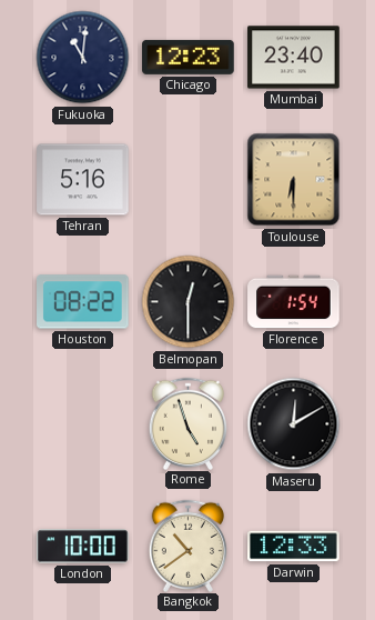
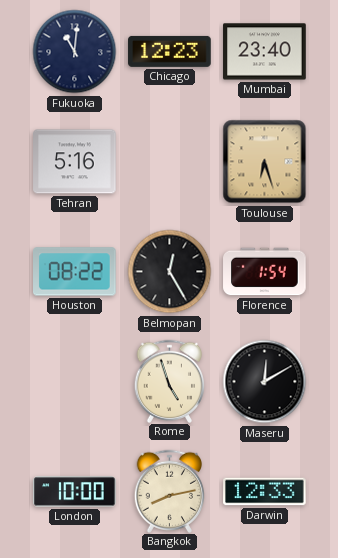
Toulouse: 6:30 -> 6:27
Belmopan: 12:30 -> 12:25
Bangkok: 10:39 -> 8:13
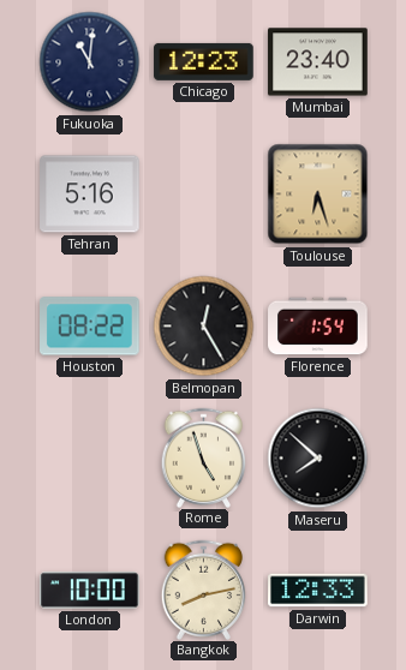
Maseru: 12:10 -> 7:52
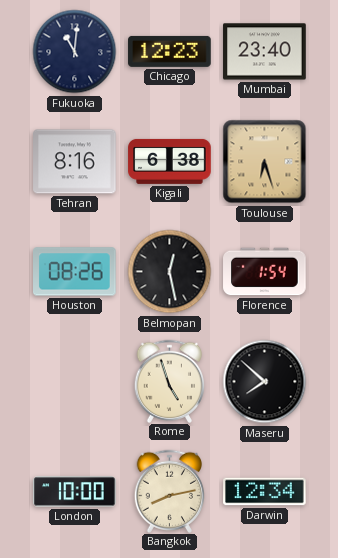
Tehran: 5:16 -> 8:16
Kigali: none -> 6:38
Houston: 08:22 -> 08:26
Belmopan: 12:25 -> 12:28
Darwin: 12:33 -> 12:34
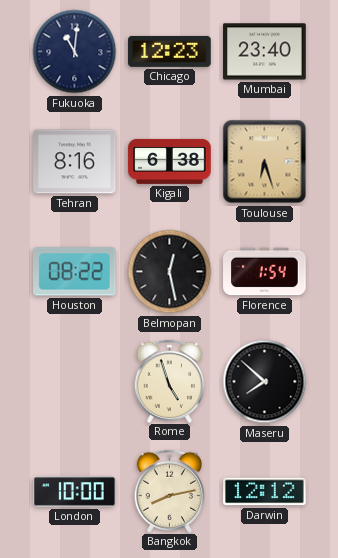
Houston: 08:26 -> 08:22
Darwin: 12:34 -> 12:12
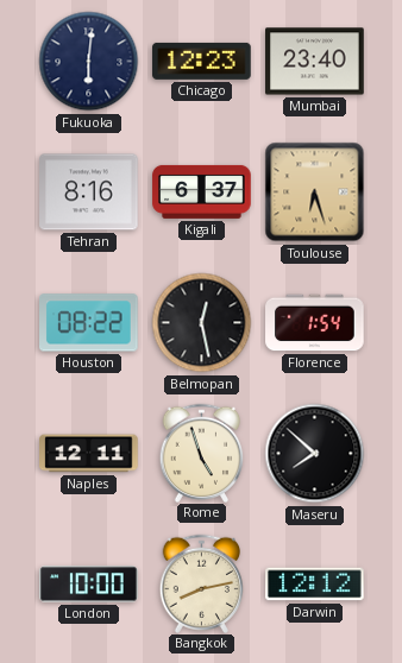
Fukuoka: 11:01 -> 6:01
Kigali: 6:38 -> 6:37
Naples: none -> 12:11
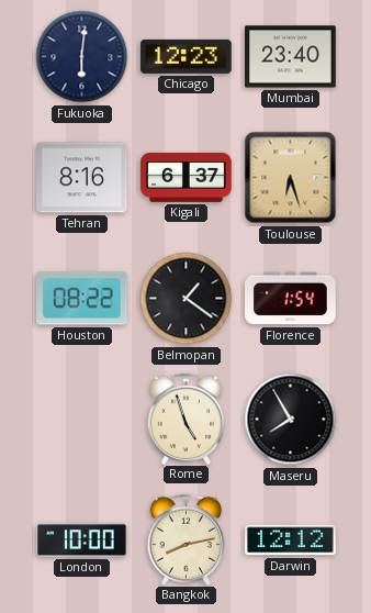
Belmopan: 12:28 -> 1:21
Naples: 12:11 -> none
Maseru: 7:52 -> 7:55
